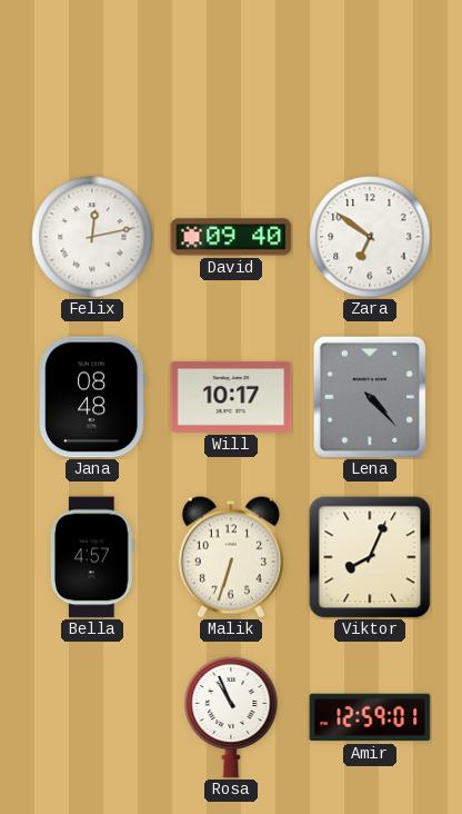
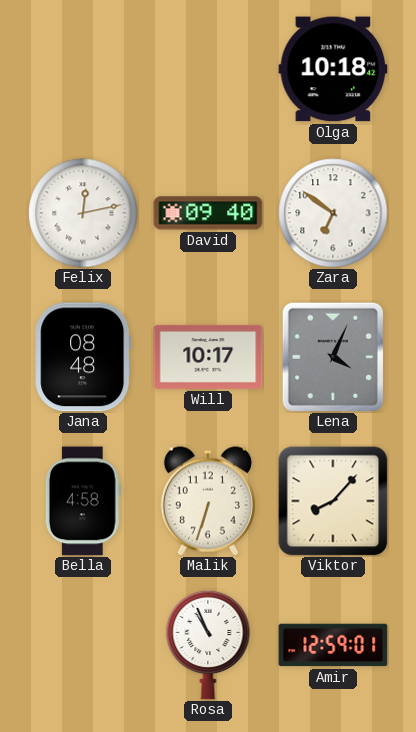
Olga: none -> 10:18
Lena: 4:23 -> 4:04
Bella: 4:57 -> 4:58
Viktor: 8:04 -> 8:07
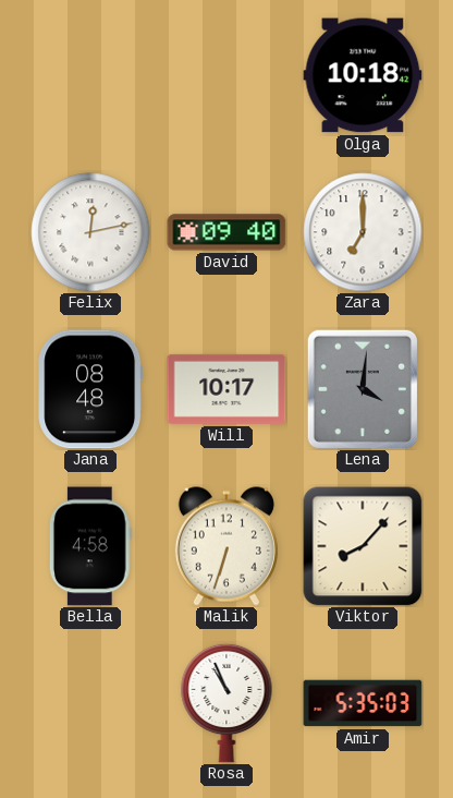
Zara: 6:51 -> 7:00
Lena: 4:04 -> 4:01
Amir: 12:59 -> 5:35
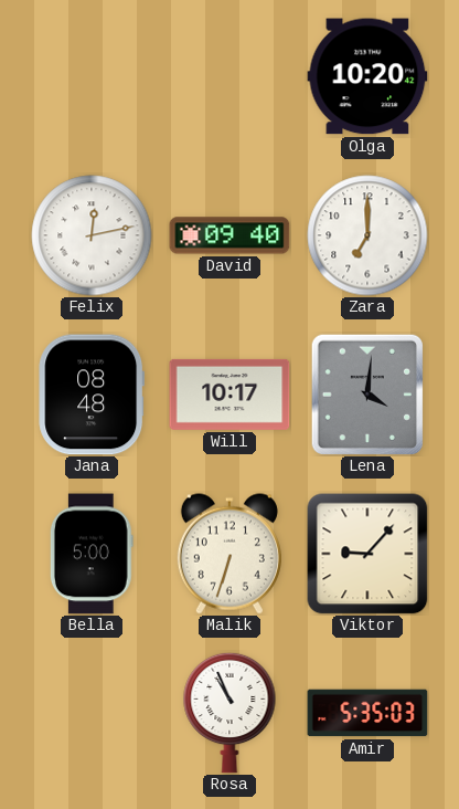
Olga: 10:18 -> 10:20
Bella: 4:58 -> 5:00
Viktor: 8:07 -> 9:07
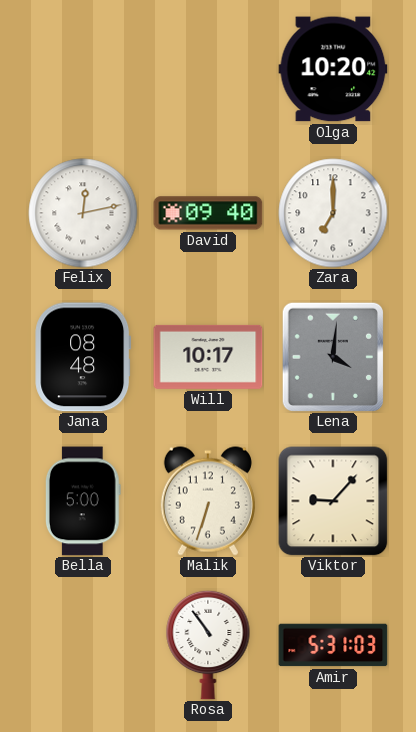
Rosa: 10:56 -> 10:54
Amir: 5:35 -> 5:31
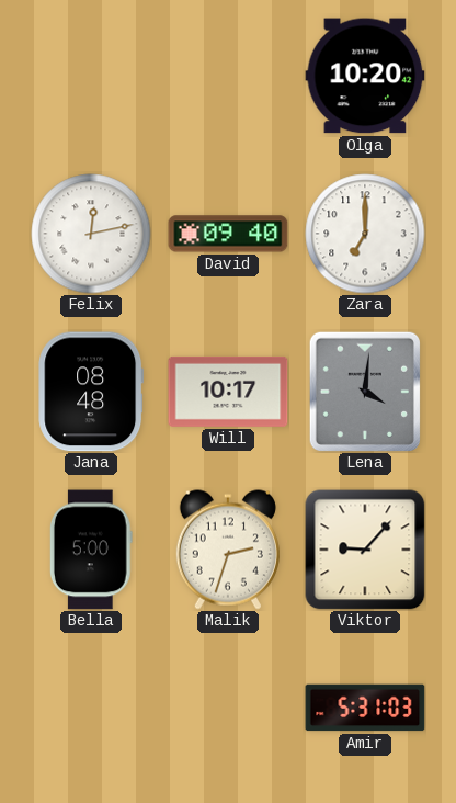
Malik: 6:33 -> 2:33
Rosa: 10:54 -> none
